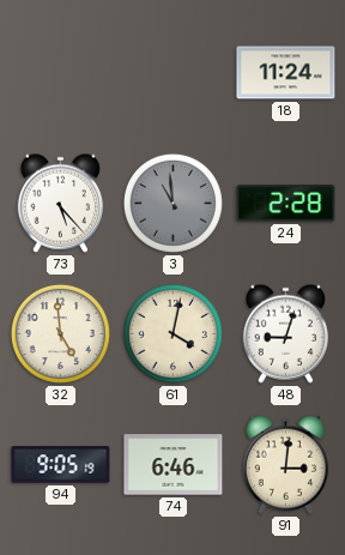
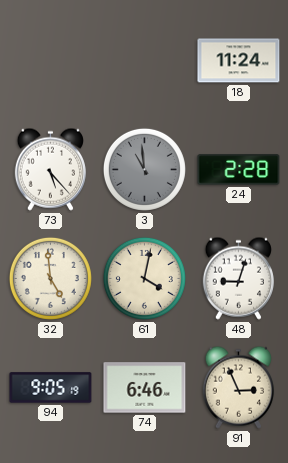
91: 3:01 -> 2:56
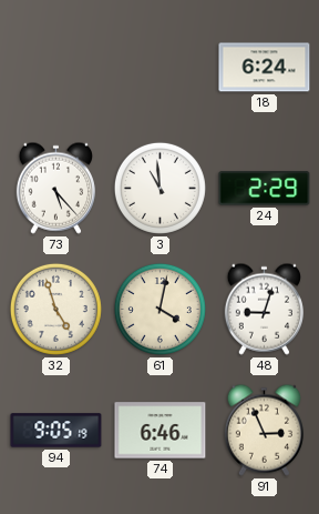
18: 11:24 -> 6:24
3 dial: grey -> white
24: 2:28 -> 2:29
32: 4:59 -> 4:57
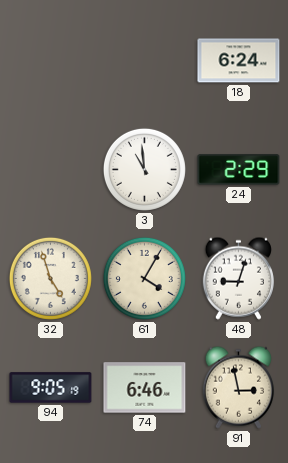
73: 5:23 -> none
61: 4:02 -> 4:05
91: 2:56 -> 2:58
